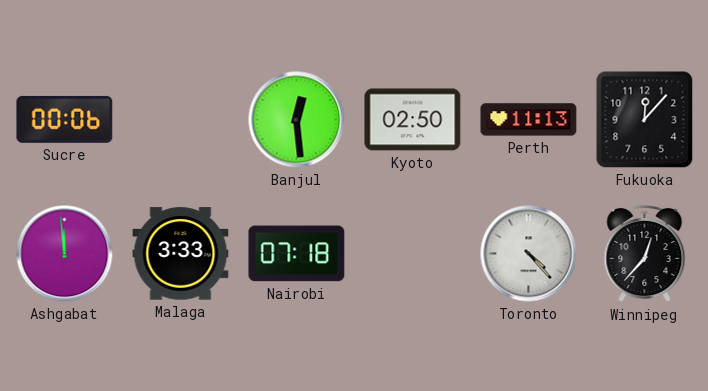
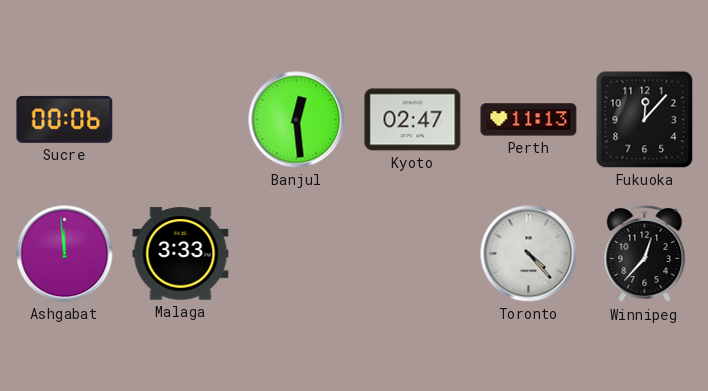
Kyoto: 02:50 -> 02:47
Nairobi: 07:18 -> none
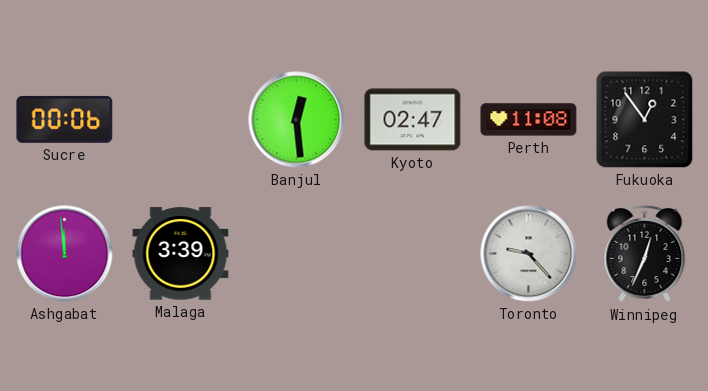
Perth: 11:13 -> 11:08
Fukuoka: 12:07 -> 12:54
Malaga: 3:33 -> 3:39
Toronto: 4:23 -> 9:23
Winnipeg: 12:37 -> 12:34
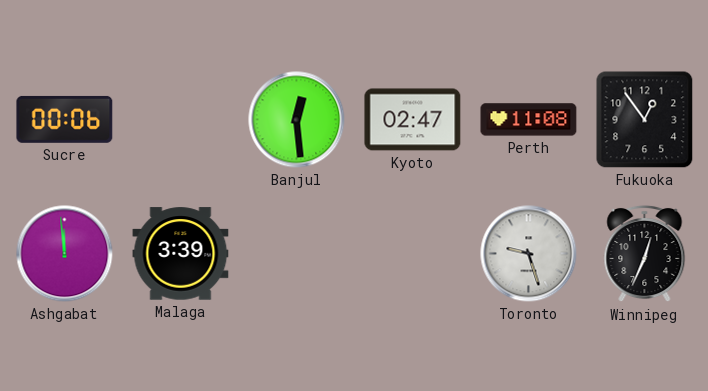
Toronto: 9:23 -> 9:27
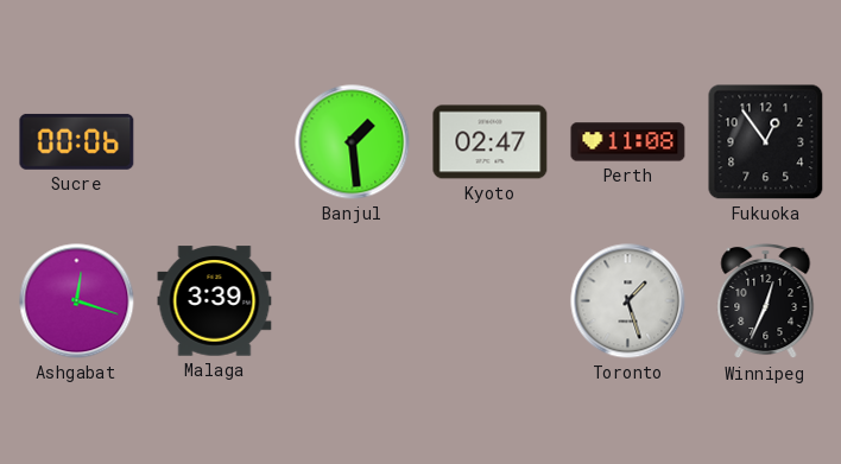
Banjul: 12:29 -> 1:29
Ashgabat: 11:59 -> 12:18
Toronto: 9:27 -> 1:27
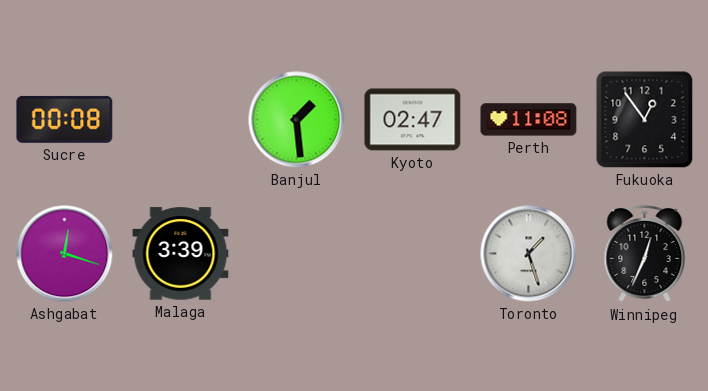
Sucre: 00:06 -> 00:08
